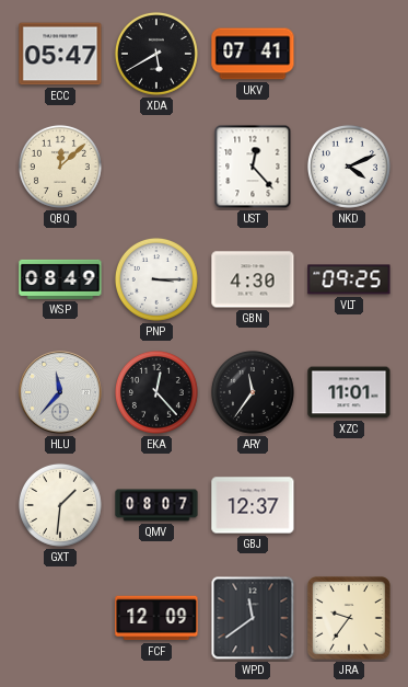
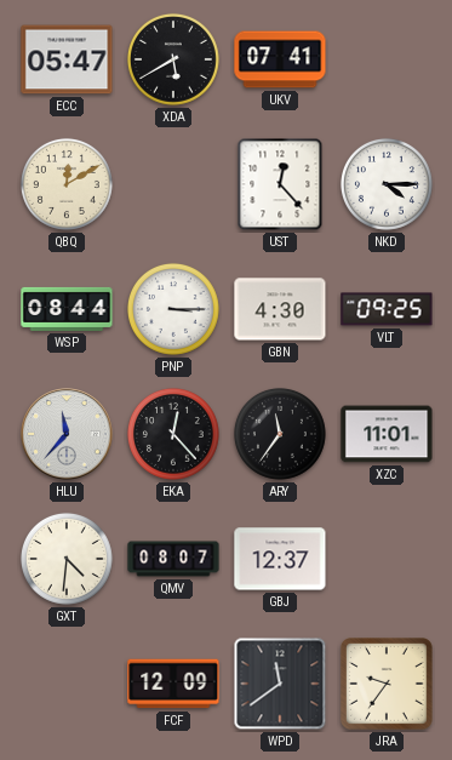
QBQ: 12:08 -> 12:10
NKD: 4:11 -> 4:15
WSP: 08:49 -> 08:44
GXT: 1:31 -> 4:31
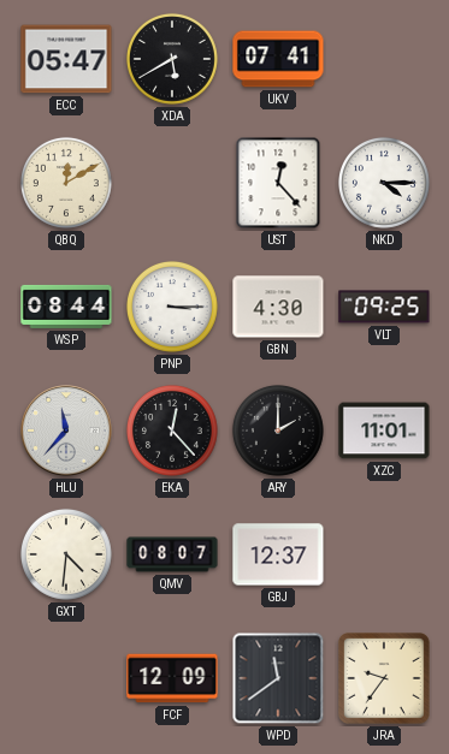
ARY: 11:36 -> 2:00
